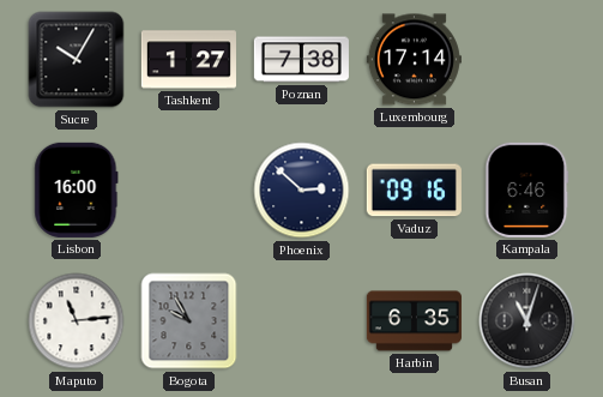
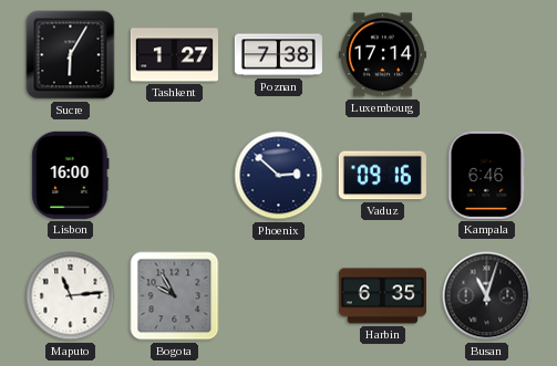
Sucre: 10:05 -> 6:05
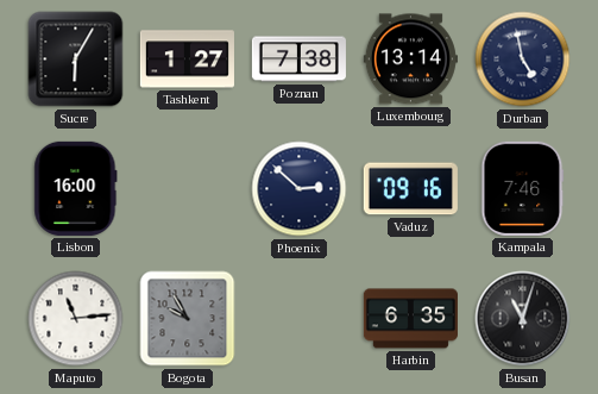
Luxembourg: 17:14 -> 13:14
Durban: none -> 4:58
Kampala: 6:46 -> 7:46
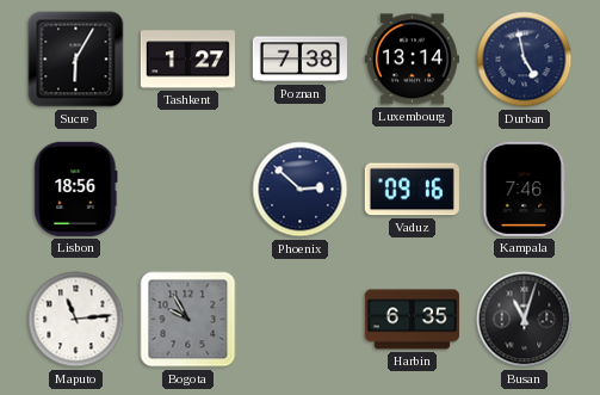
Lisbon: 16:00 -> 18:56
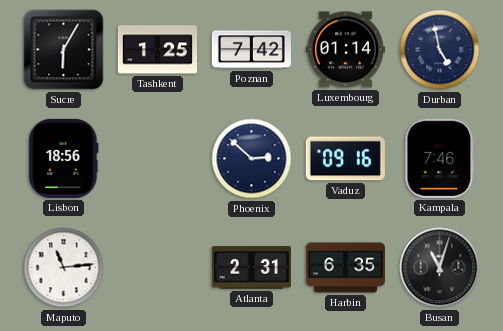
Tashkent: 1:27 -> 1:25
Poznan: 7:38 -> 7:42
Luxembourg: 13:14 -> 01:14
Bogota: 9:55 -> none
Atlanta: none -> 2:31
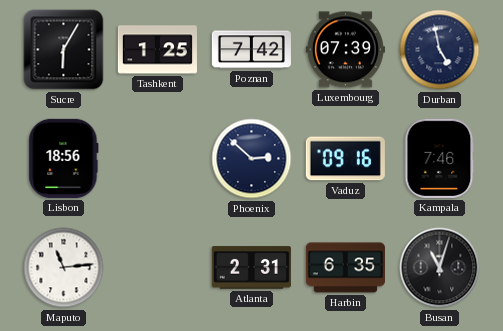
Luxembourg: 01:14 -> 07:39
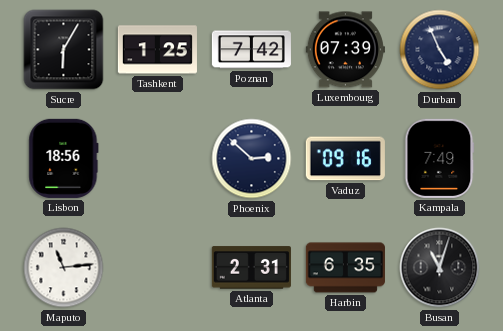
Durban: 4:58 -> 4:56
Kampala: 7:46 -> 7:49
